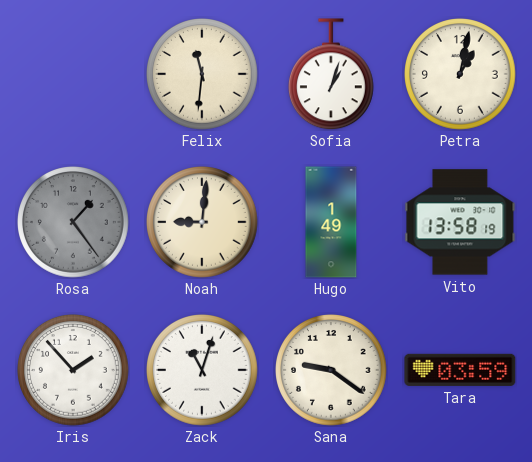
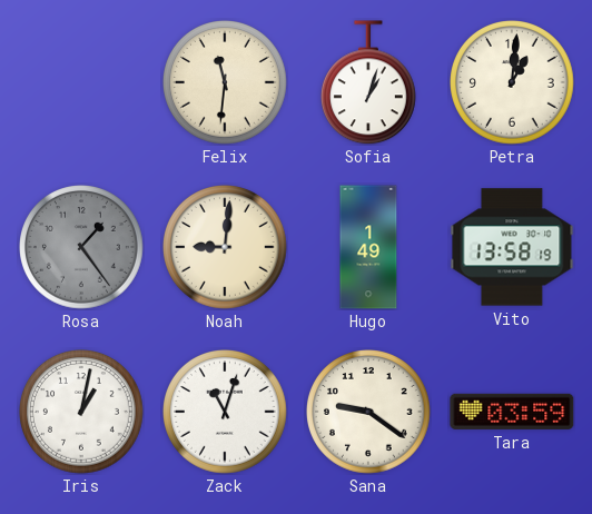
Petra: 1:02 -> 1:01
Iris: 1:53 -> 1:02
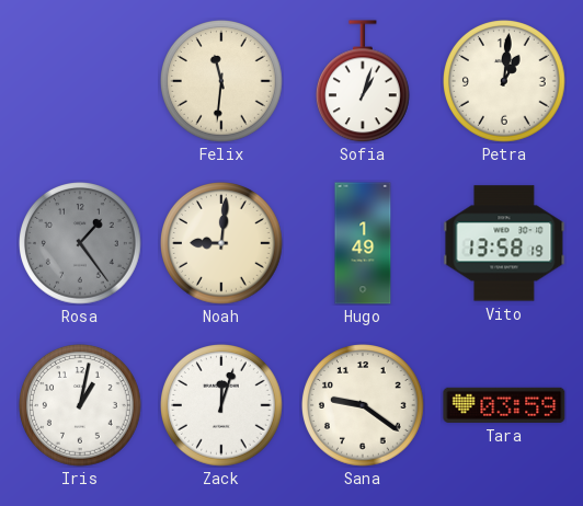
Zack: 11:03 -> 12:03
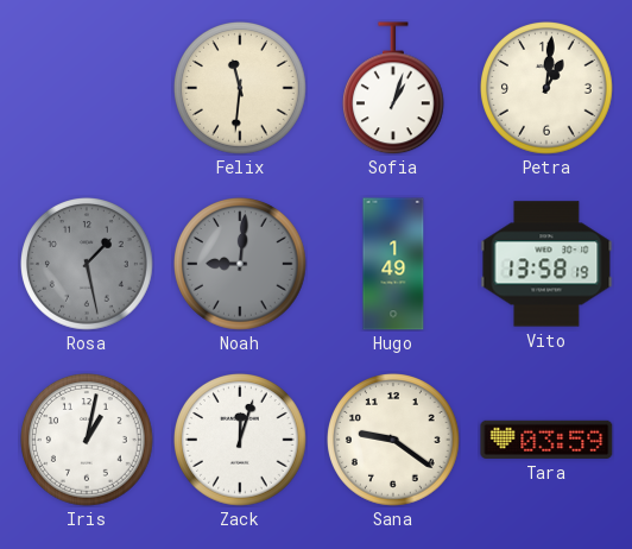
Rosa: 1:24 -> 1:28
Noah dial: cream -> grey
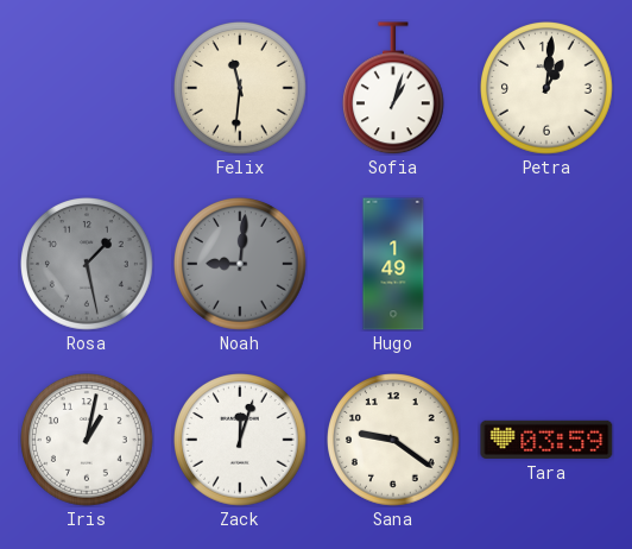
Vito: 13:58 -> none
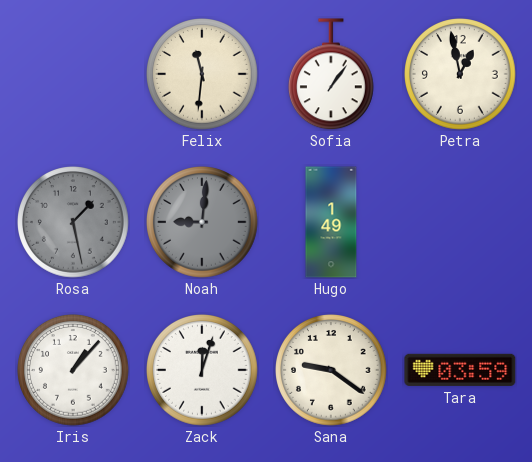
Sofia: 1:03 -> 1:06
Petra: 1:01 -> 12:58
Iris: 1:02 -> 1:07
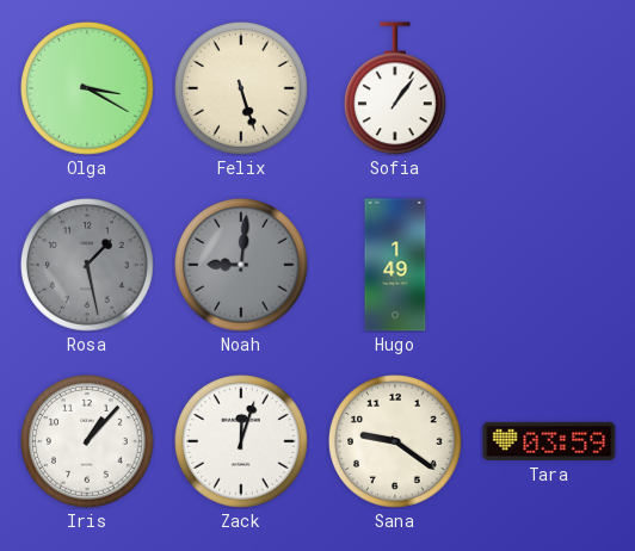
Olga: none -> 3:20
Felix: 11:31 -> 5:27
Petra: 12:58 -> none
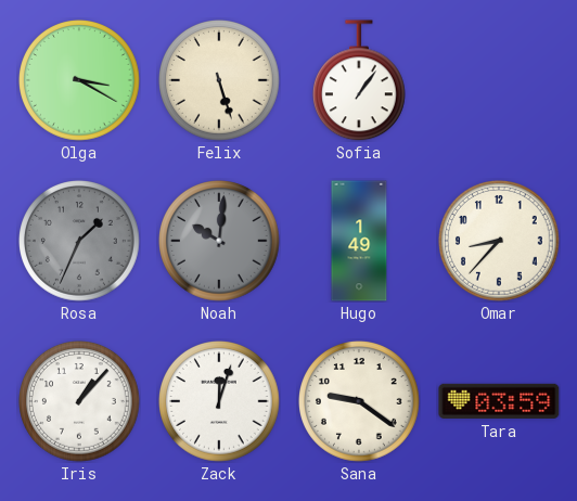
Rosa: 1:28 -> 1:34
Noah: 9:01 -> 10:01
Omar: none -> 8:37
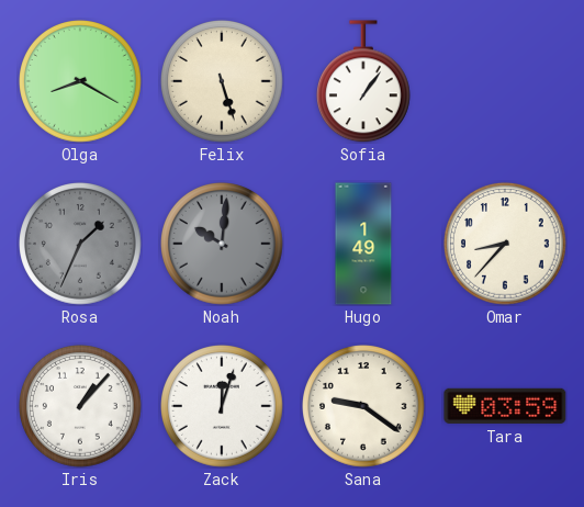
Olga: 3:20 -> 8:20
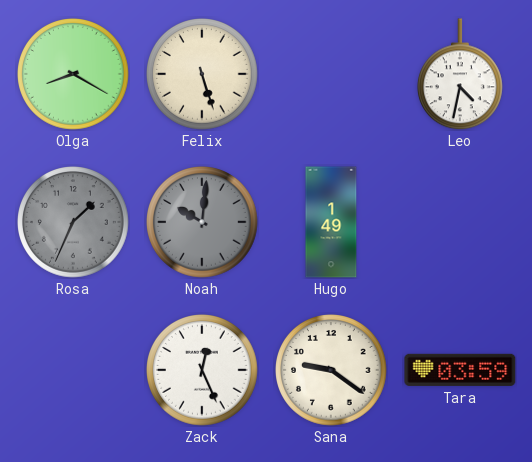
Sofia: 1:06 -> none
Leo: none -> 4:32
Omar: 8:37 -> none
Iris: 1:07 -> none
Zack: 12:03 -> 12:26
